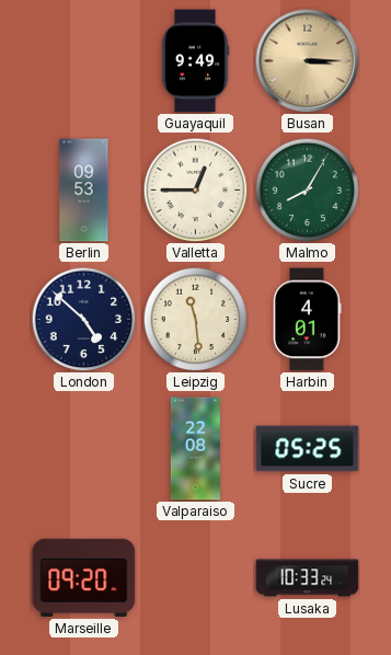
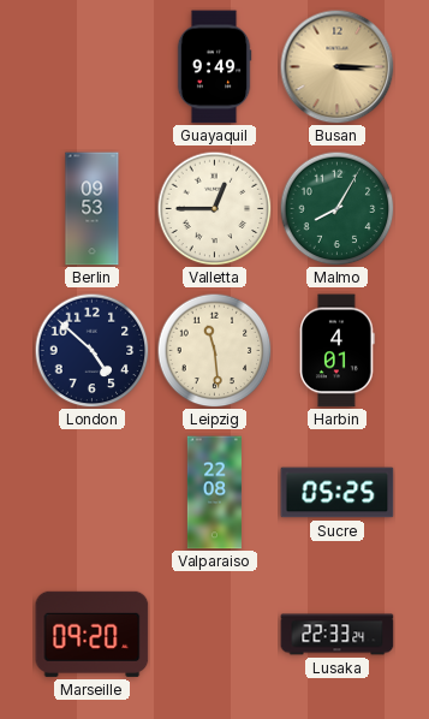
Lusaka: 10:33 -> 22:33
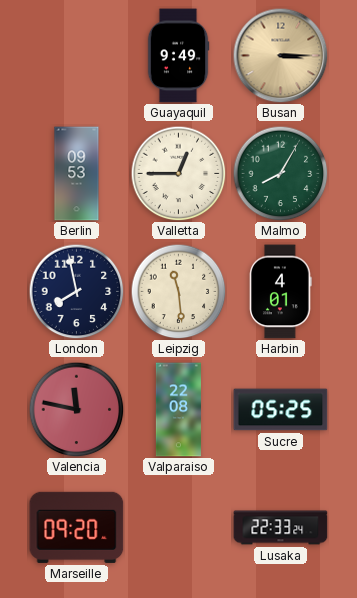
London: 4:52 -> 7:58
Valencia: none -> 11:47
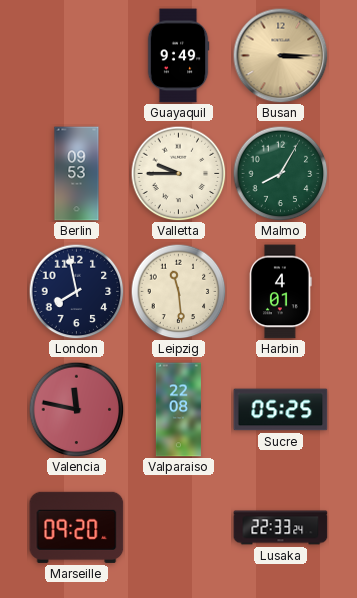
Valletta: 12:45 -> 9:45
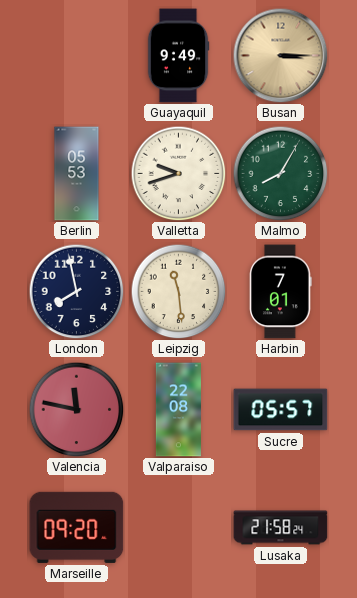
Berlin: 09:53 -> 05:53
Valletta: 9:45 -> 9:42
Harbin: 4:01 -> 7:01
Sucre: 05:25 -> 05:57
Lusaka: 22:33 -> 21:58
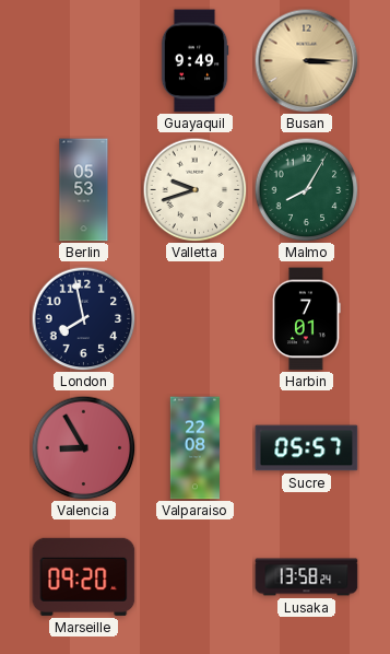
Leipzig: 11:29 -> none
Valencia: 11:47 -> 8:55
Lusaka: 21:58 -> 13:58
